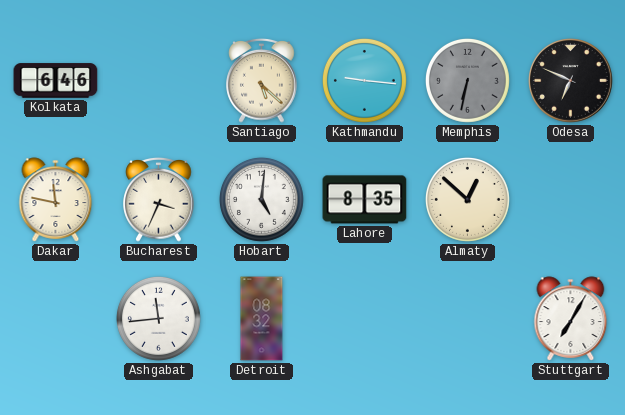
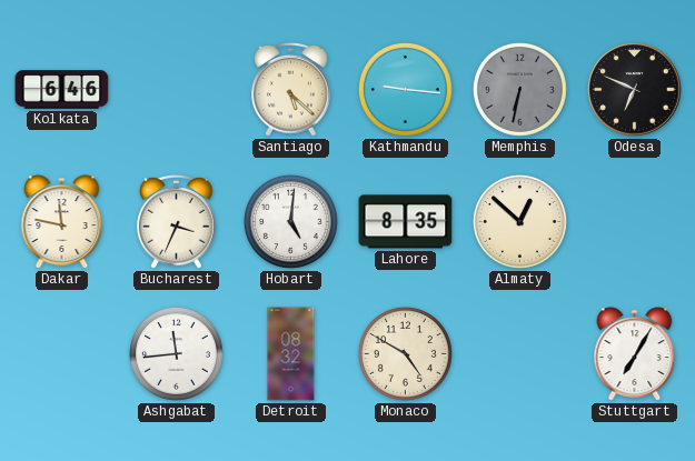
Monaco: none -> 4:50
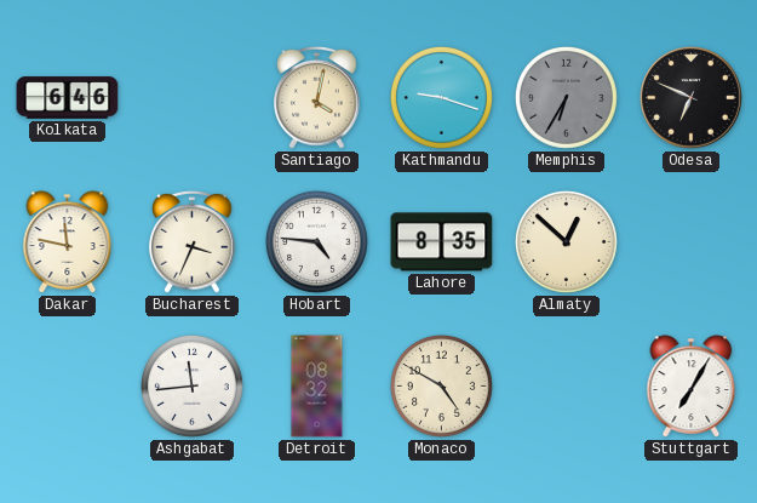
Santiago: 5:22 -> 4:02
Kathmandu: 9:16 -> 9:18
Memphis: 6:32 -> 6:35
Hobart: 5:01 -> 4:46
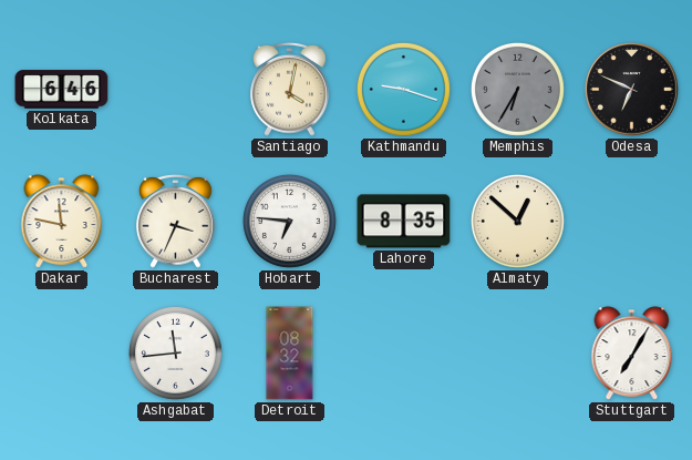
Hobart: 4:46 -> 6:46
Monaco: 4:50 -> none
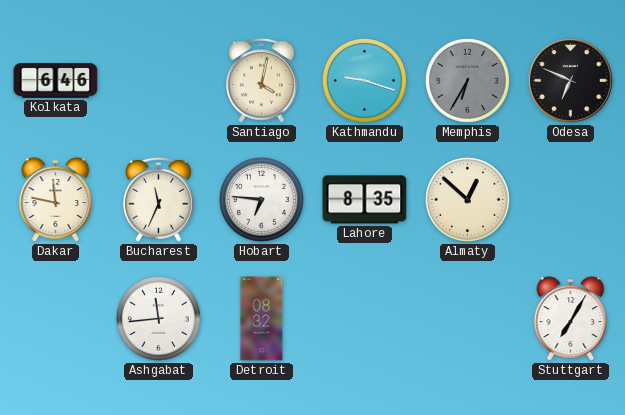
Bucharest: 3:34 -> 11:34
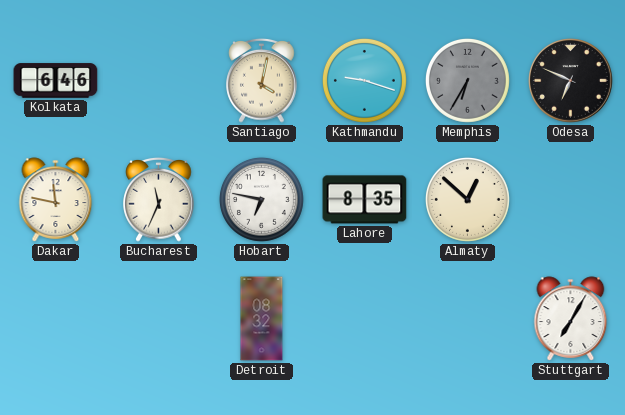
Hobart: 6:46 -> 6:47
Ashgabat: 11:44 -> none
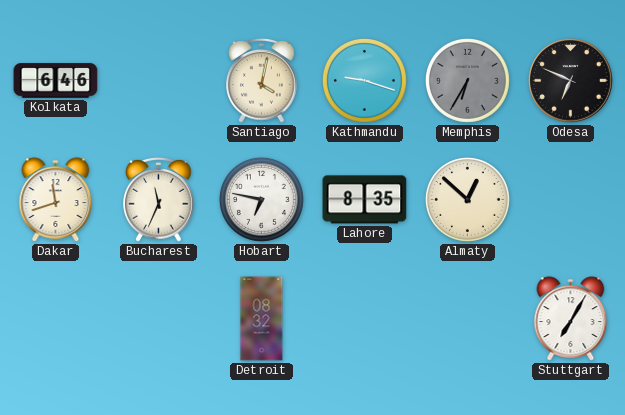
Dakar: 11:47 -> 11:42
